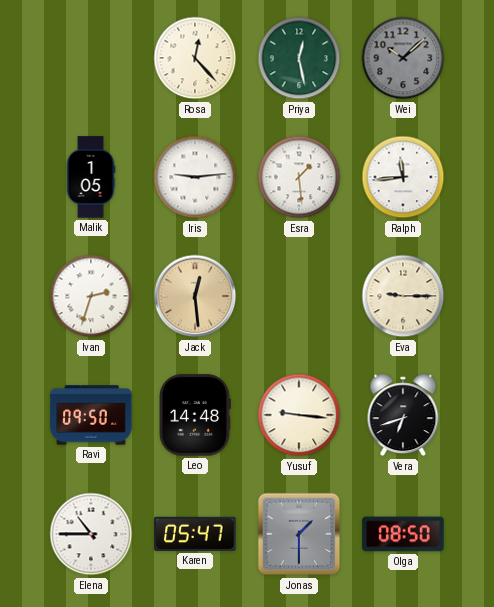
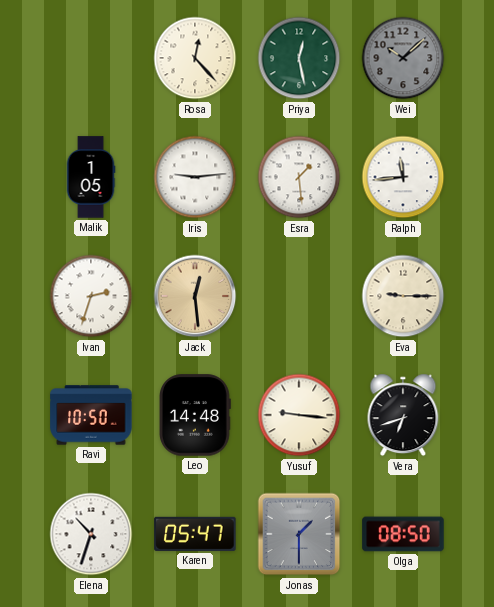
Ravi: 09:50 -> 10:50
Elena: 10:45 -> 10:33
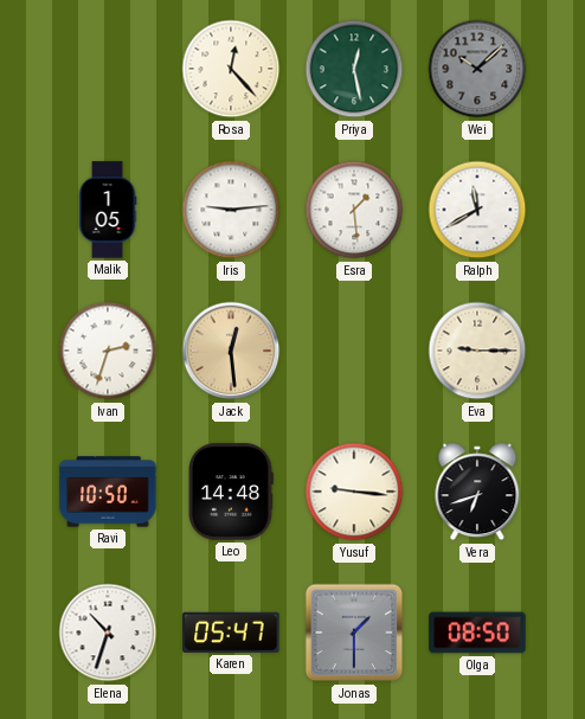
Ralph: 11:44 -> 11:40
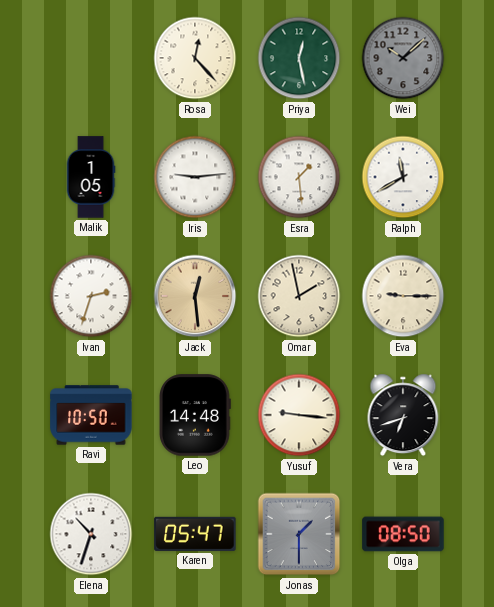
Omar: none -> 1:58
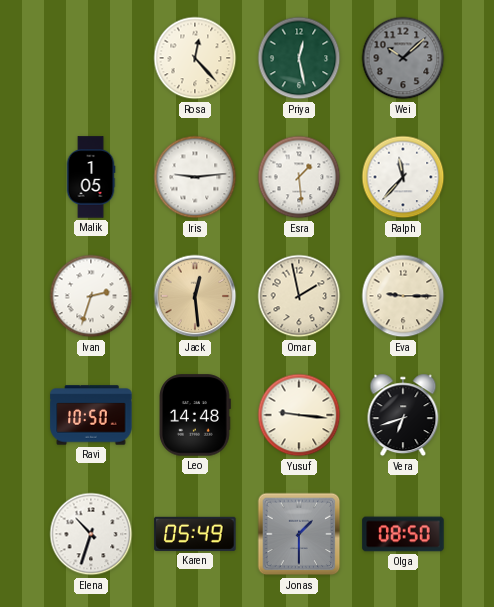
Ralph: 11:40 -> 11:37
Karen: 05:47 -> 05:49
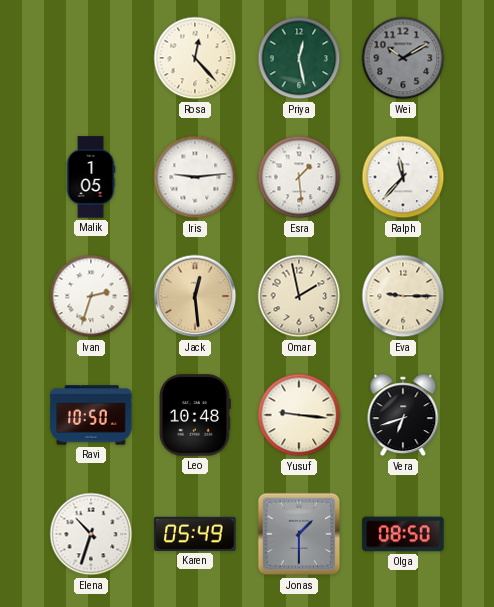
Wei: 10:08 -> 10:10
Leo: 14:48 -> 10:48
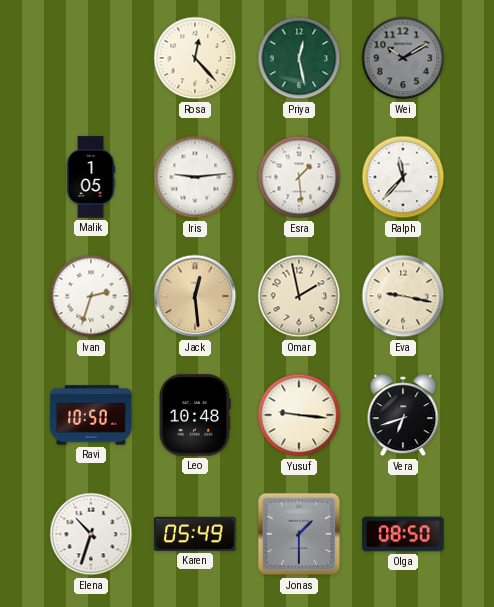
Eva: 9:15 -> 9:17
